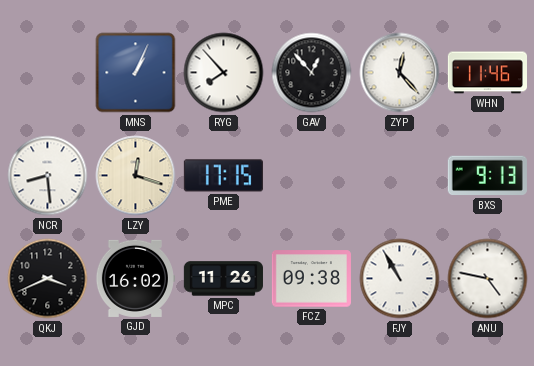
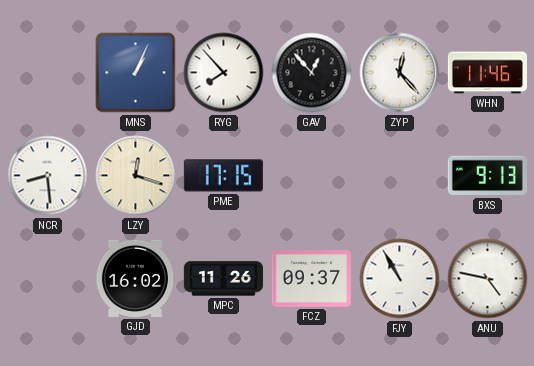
QKJ: 3:41 -> none
FCZ: 09:38 -> 09:37
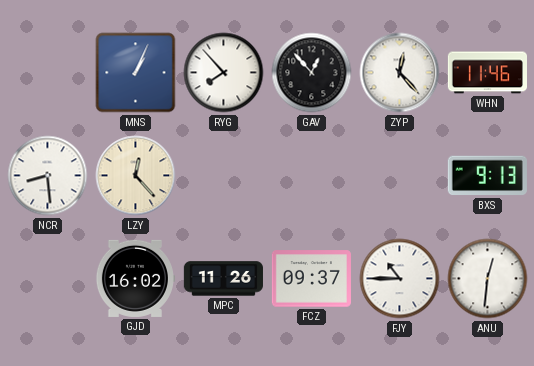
LZY: 12:18 -> 12:23
PME: 17:15 -> none
FJY: 10:55 -> 10:45
ANU: 4:47 -> 12:31
